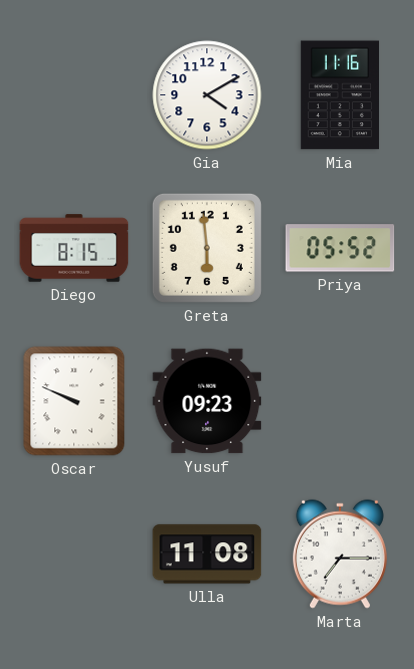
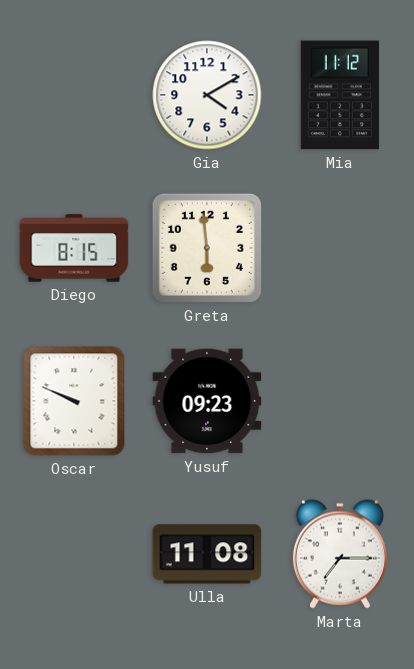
Mia: 11:16 -> 11:12
Priya: 05:52 -> none
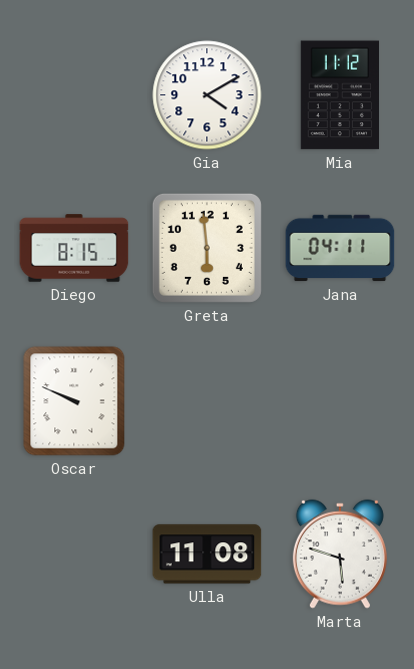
Jana: none -> 04:11
Yusuf: 09:23 -> none
Marta: 7:15 -> 5:48
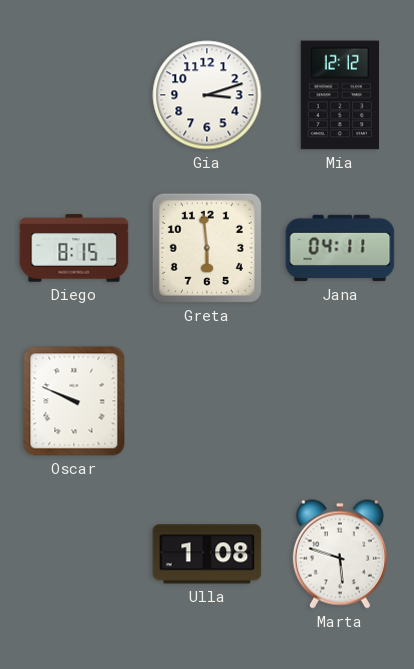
Gia: 4:10 -> 3:12
Mia: 11:12 -> 12:12
Ulla: 11:08 -> 1:08
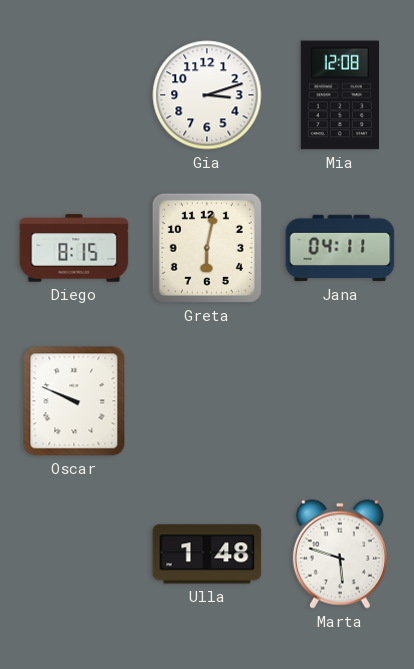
Mia: 12:12 -> 12:08
Greta: 5:59 -> 6:02
Ulla: 1:08 -> 1:48
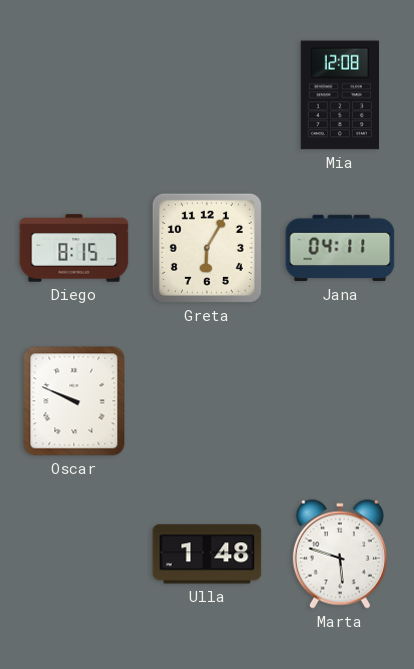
Gia: 3:12 -> none
Greta: 6:02 -> 6:05
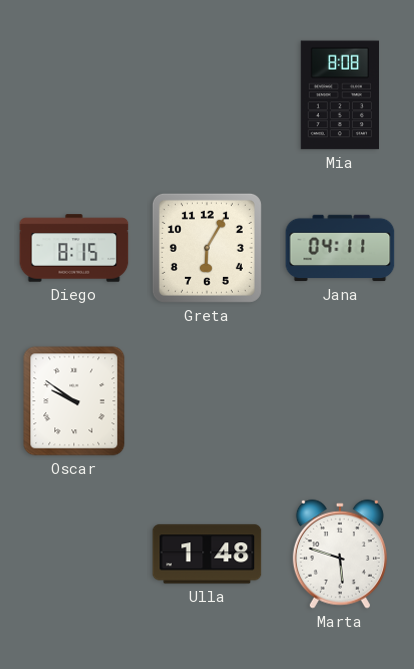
Mia: 12:08 -> 8:08
Oscar: 9:49 -> 9:51
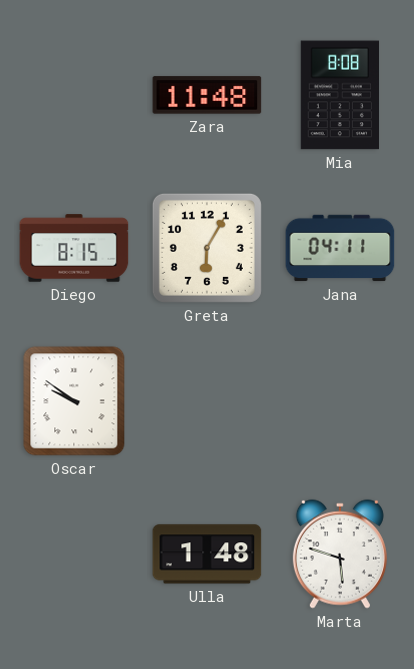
Zara: none -> 11:48
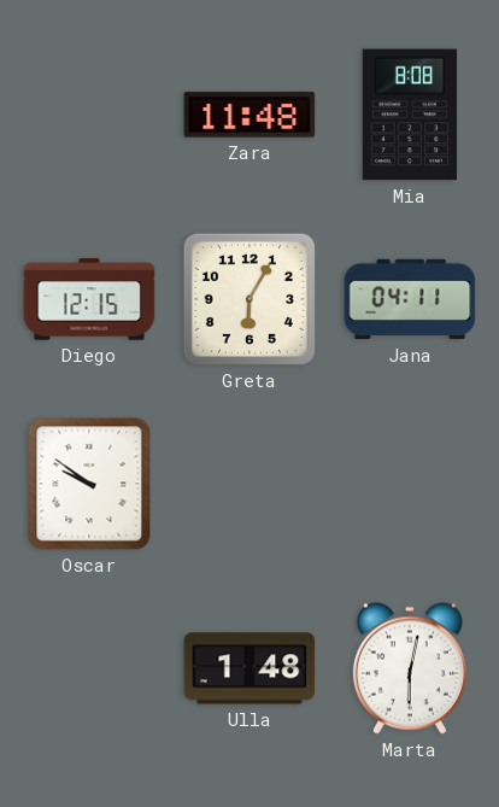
Diego: 8:15 -> 12:15
Marta: 5:48 -> 6:02
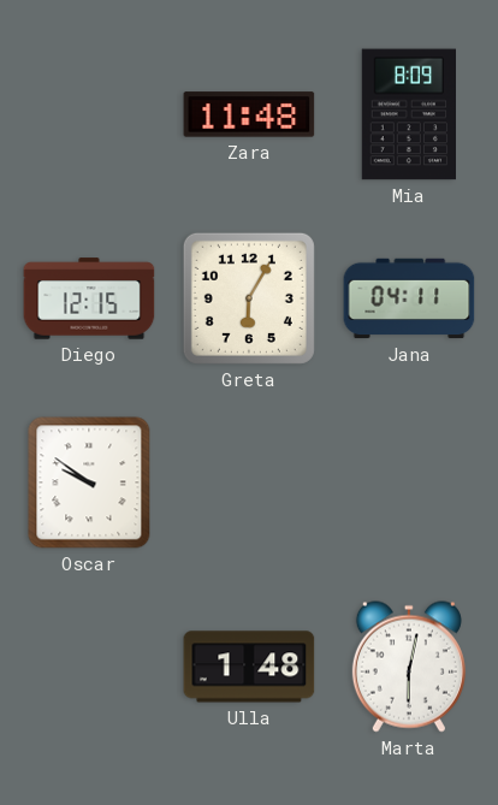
Mia: 8:08 -> 8:09
